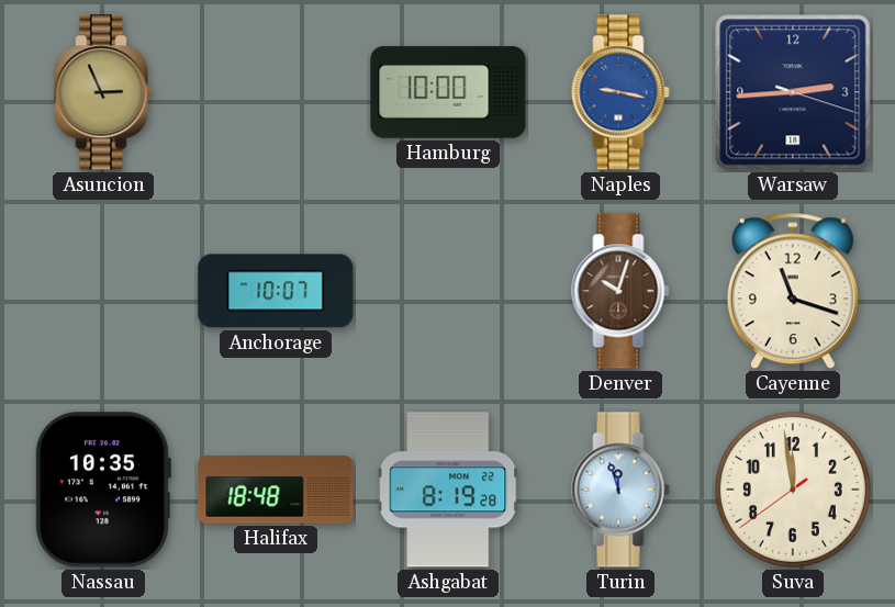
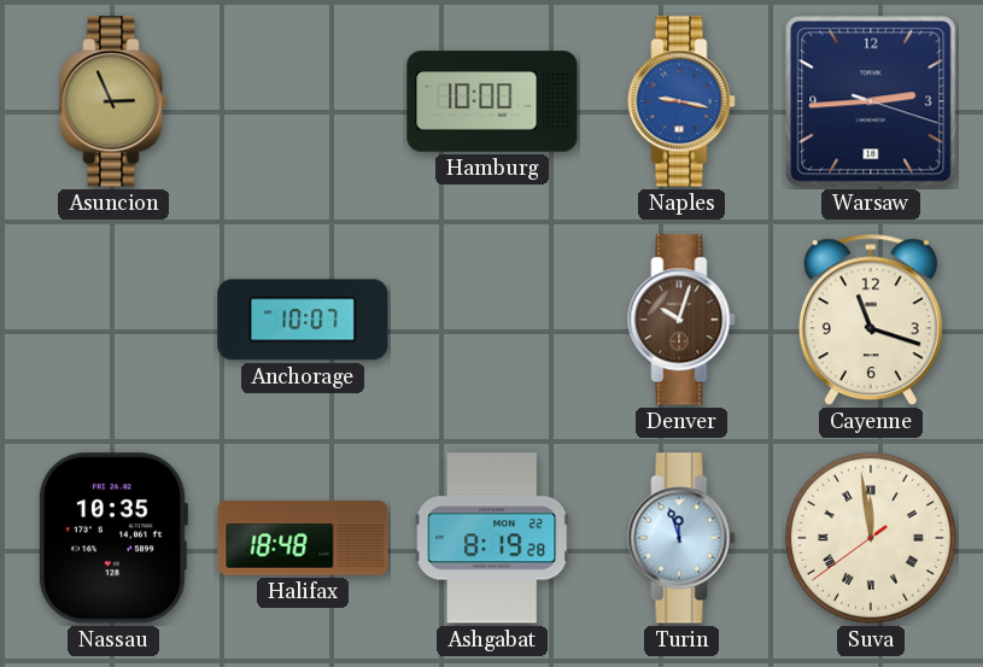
Suva numerals: Arabic -> Roman
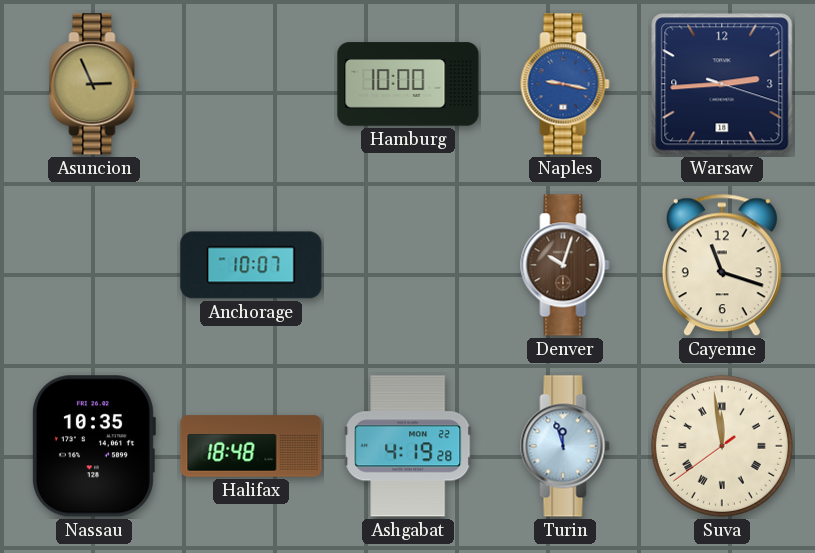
Ashgabat: 8:19 -> 4:19
